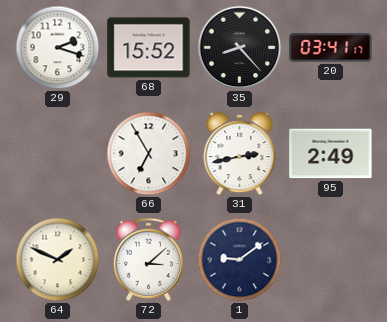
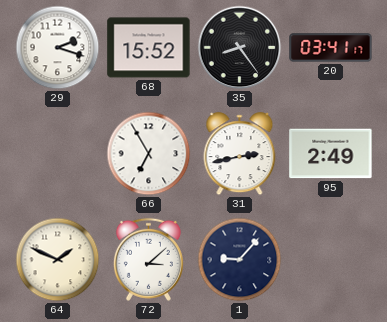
35: 8:23 -> 8:24
1: 9:09 -> 9:07
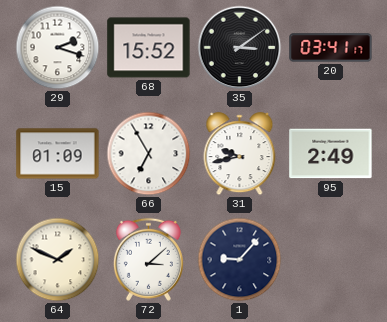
35: 8:24 -> 3:09
15: none -> 01:09
31: 2:43 -> 9:43
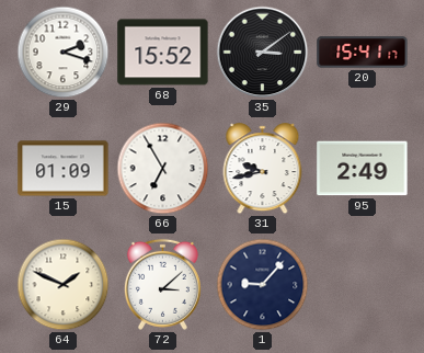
20: 03:41 -> 15:41
